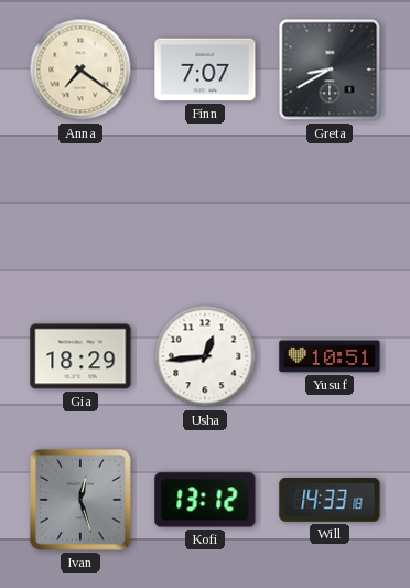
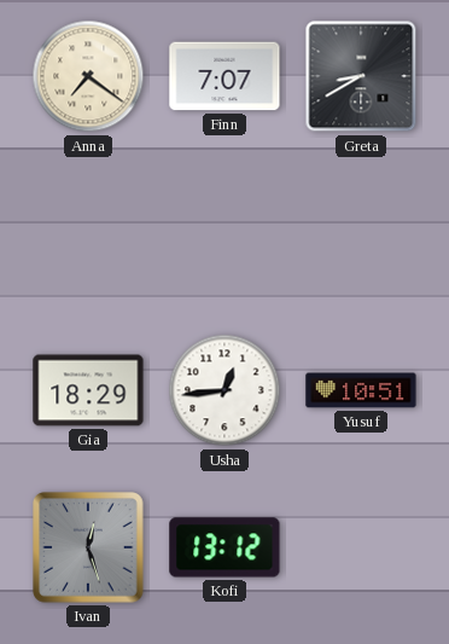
Will: 14:33 -> none
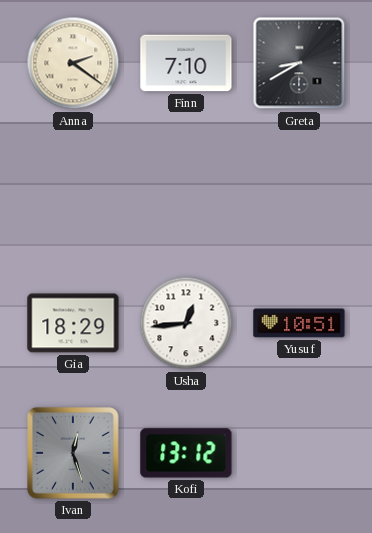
Anna: 7:21 -> 2:21
Finn: 7:07 -> 7:10
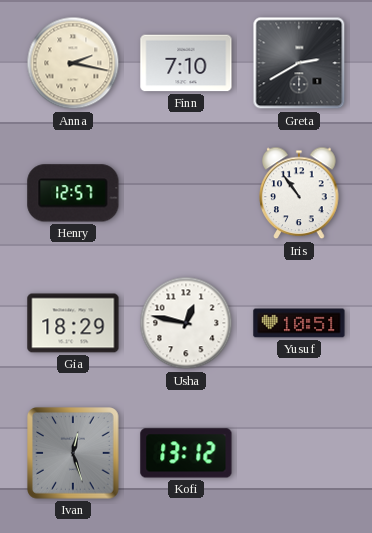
Anna: 2:21 -> 2:17
Greta: 8:40 -> 2:40
Henry: none -> 12:57
Iris: none -> 10:54
Usha: 12:44 -> 12:47
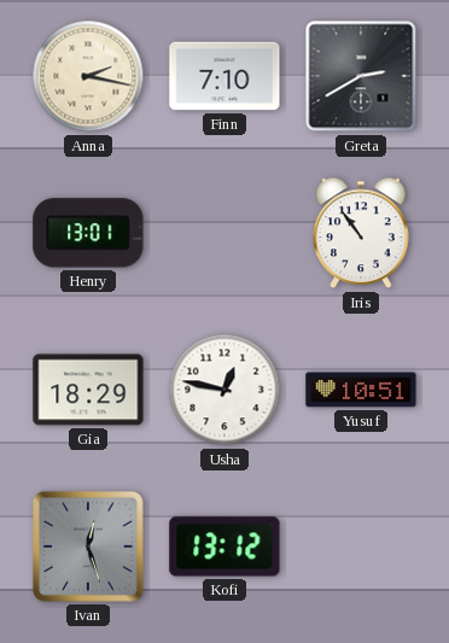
Henry: 12:57 -> 13:01
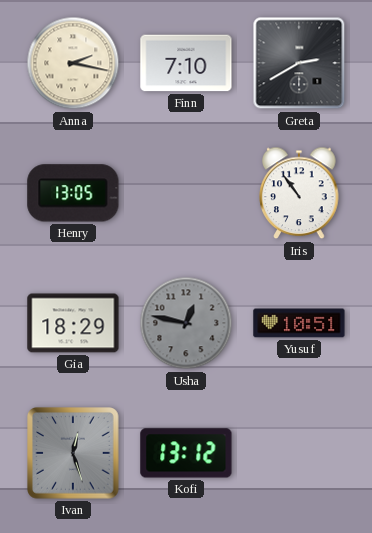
Henry: 13:01 -> 13:05
Usha dial: white -> grey
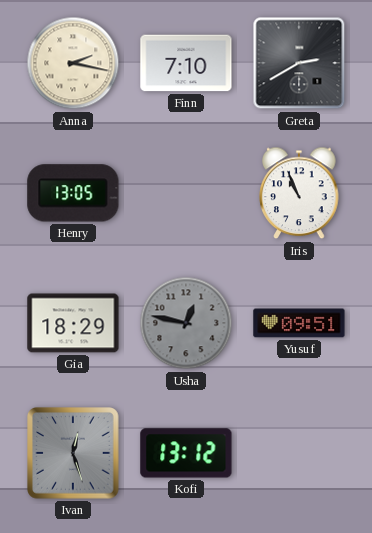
Iris: 10:54 -> 10:56
Yusuf: 10:51 -> 09:51
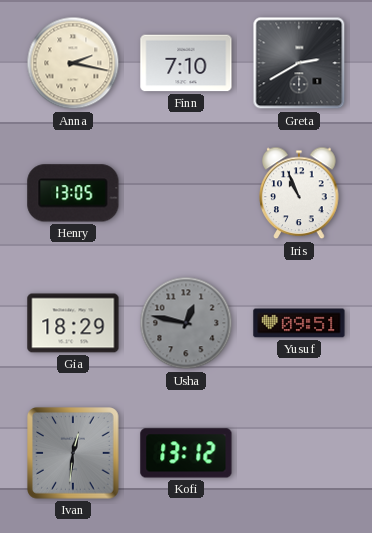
Ivan: 12:27 -> 12:31
